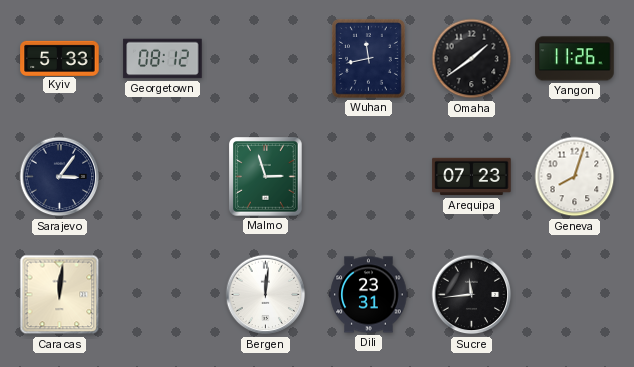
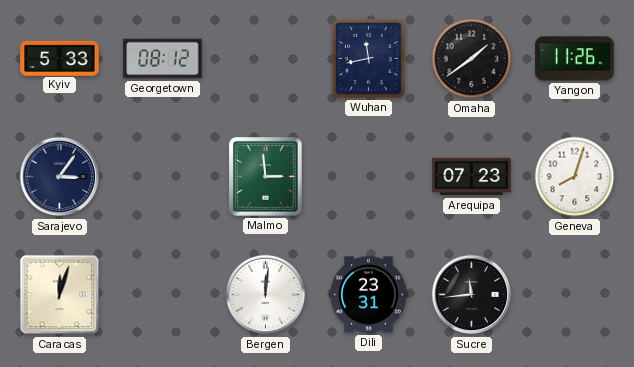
Malmo: 2:57 -> 2:59
Caracas: 12:01 -> 12:03
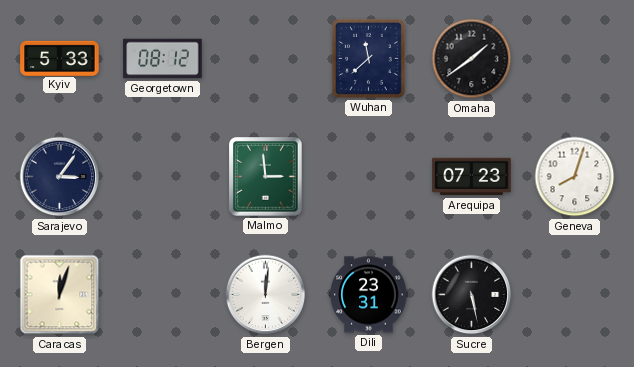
Wuhan: 11:43 -> 11:38
Yangon: 11:26 -> none
Sucre: 11:44 -> 5:28
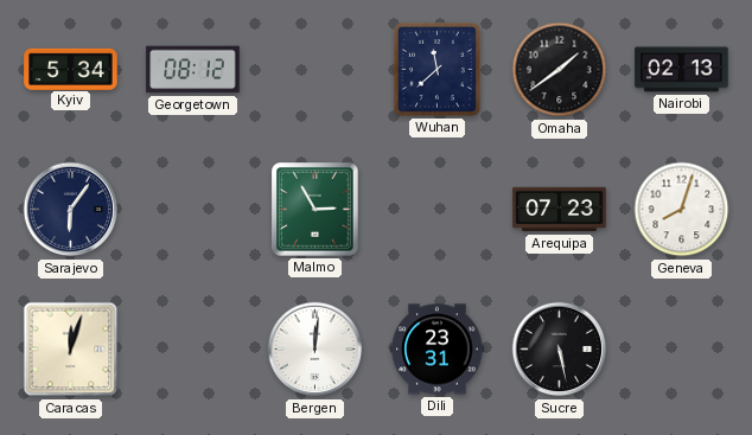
Kyiv: 5:33 -> 5:34
Nairobi: none -> 02:13
Sarajevo: 3:06 -> 6:06
Malmo: 2:59 -> 2:55
